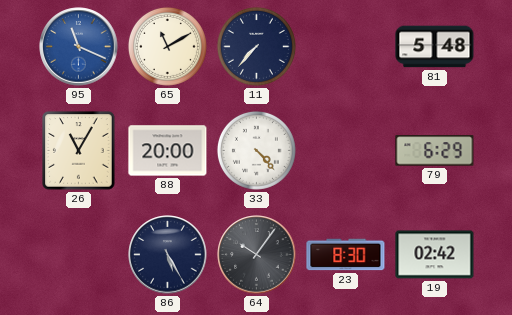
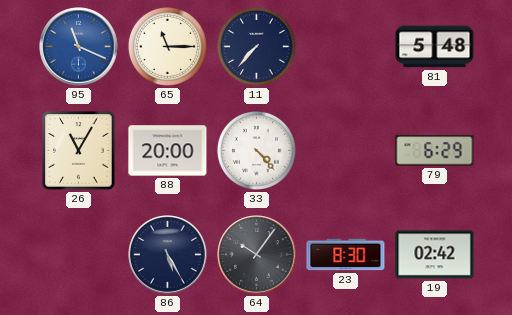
65: 11:10 -> 11:15
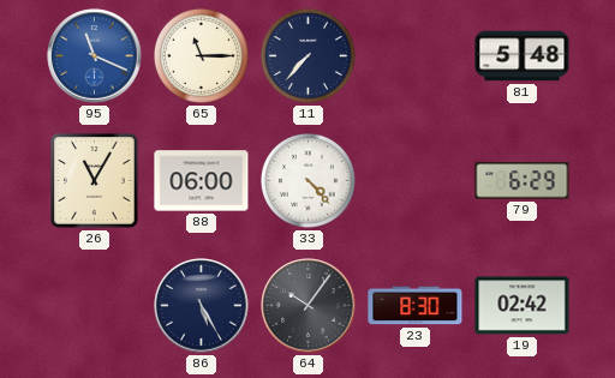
88: 20:00 -> 06:00
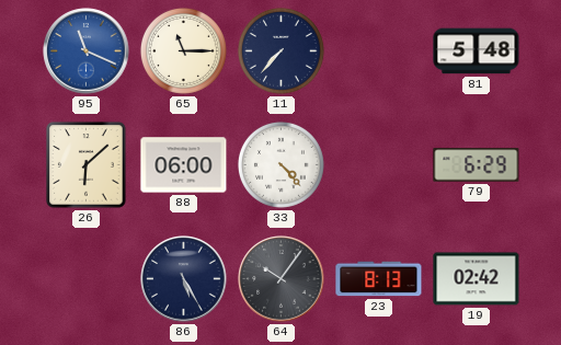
26: 11:05 -> 6:08
23: 8:30 -> 8:13
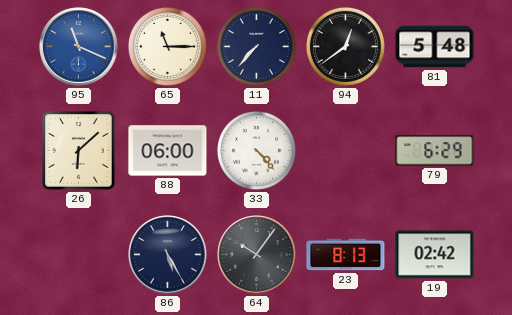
94: none -> 12:39
